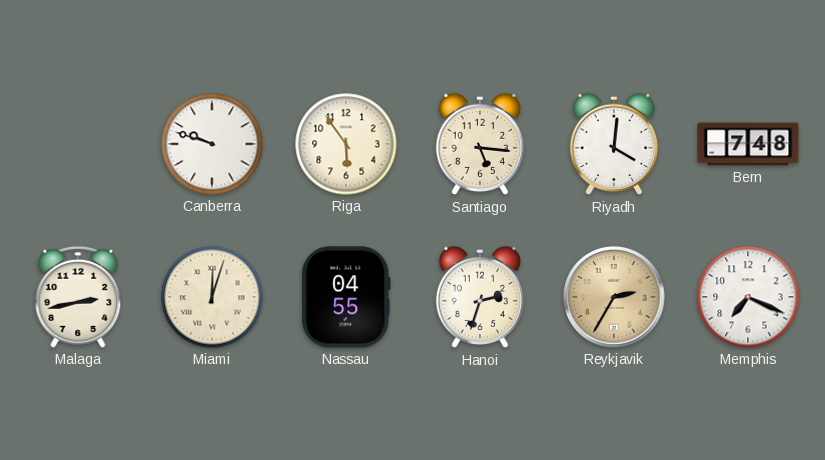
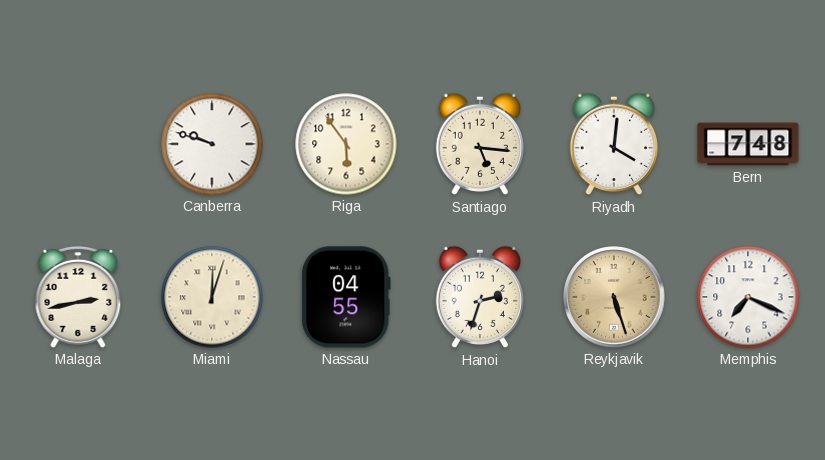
Reykjavik: 2:35 -> 5:27
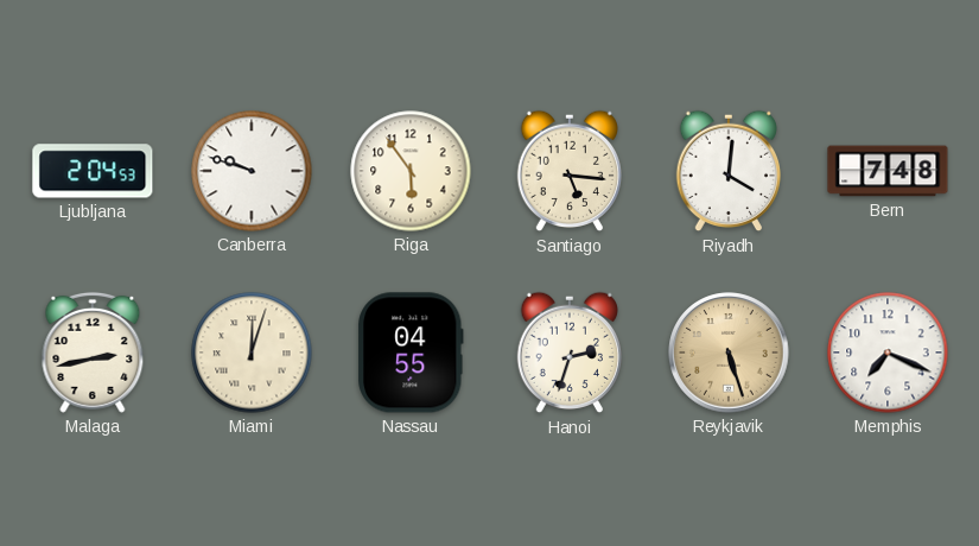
Ljubljana: none -> 2:04
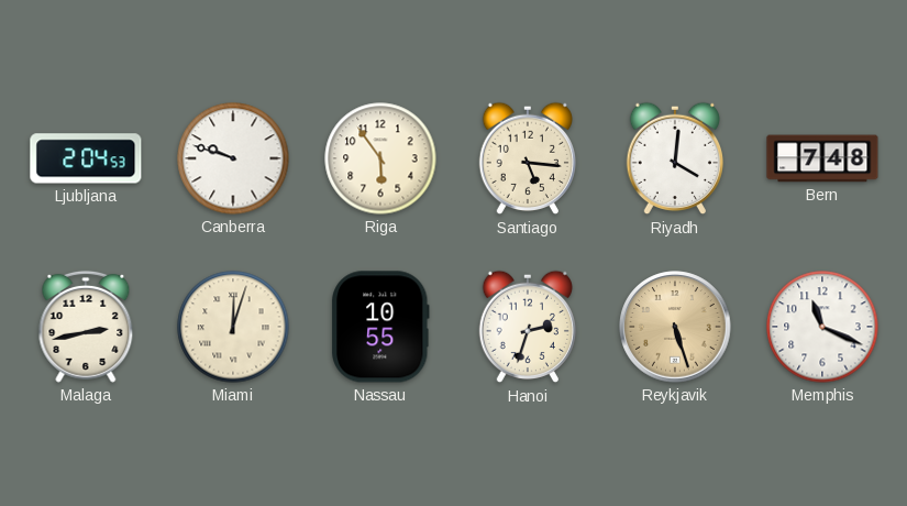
Nassau: 04:55 -> 10:55
Memphis: 7:19 -> 11:19
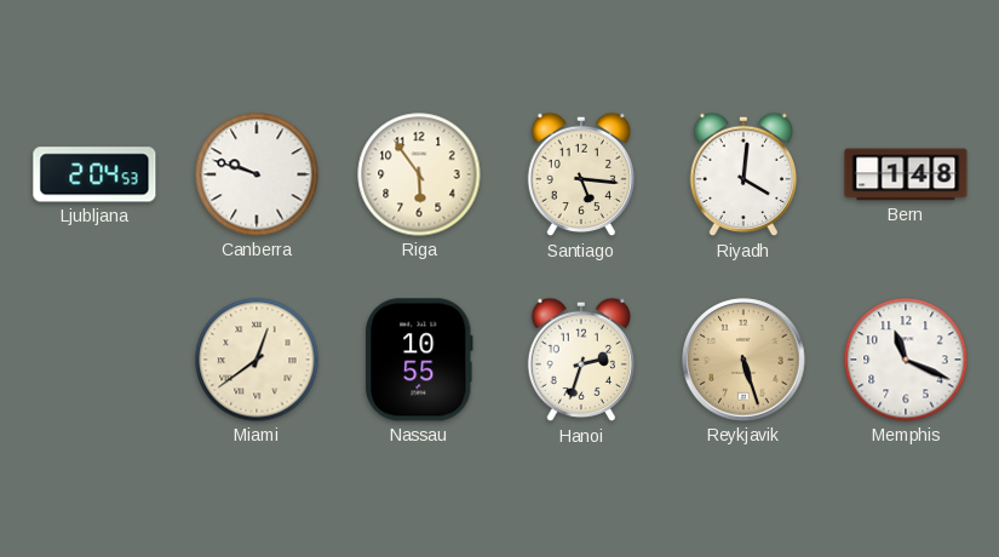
Bern: 7:48 -> 1:48
Malaga: 2:43 -> none
Miami: 12:03 -> 12:39
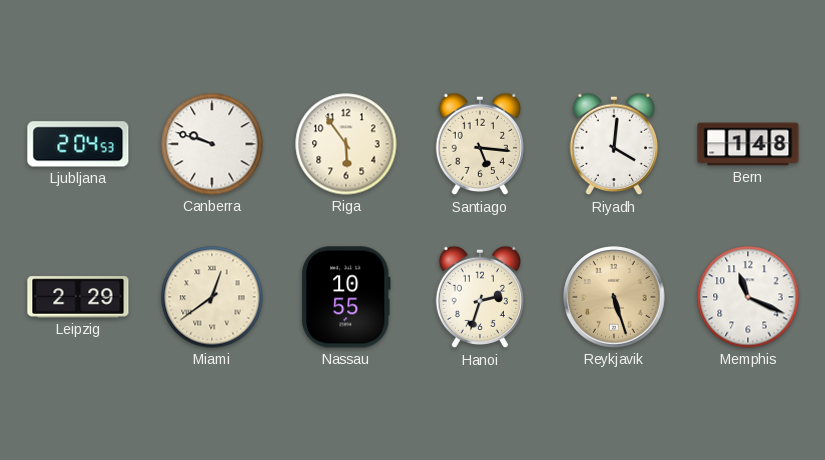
Leipzig: none -> 2:29
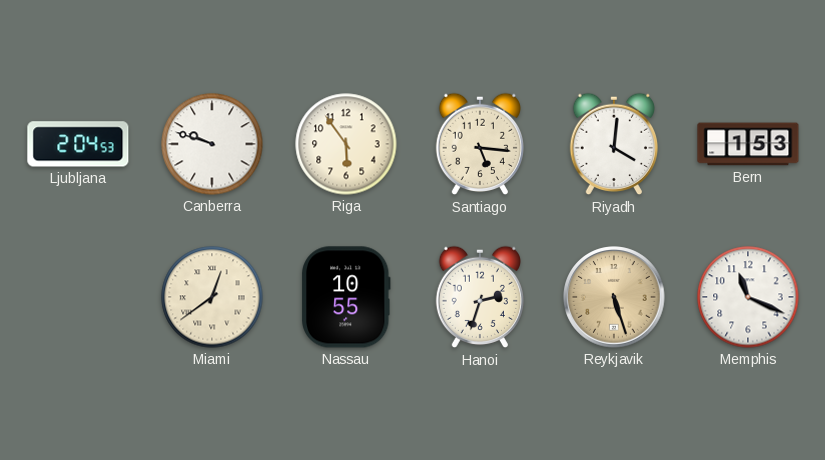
Bern: 1:48 -> 1:53
Leipzig: 2:29 -> none
